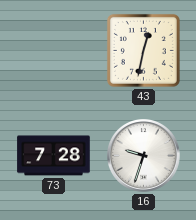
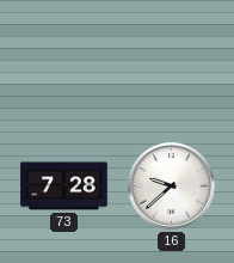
43: 12:32 -> none
16: 9:33 -> 9:38
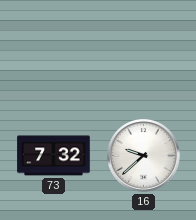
73: 7:28 -> 7:32
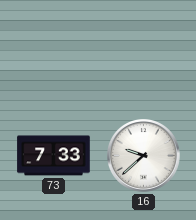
73: 7:32 -> 7:33
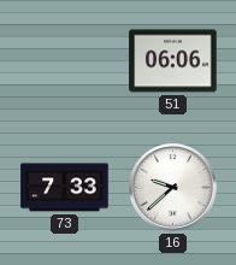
51: none -> 06:06
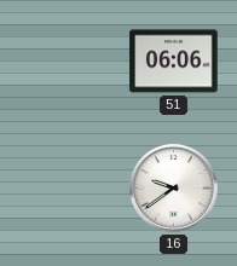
73: 7:33 -> none
16: 9:38 -> 9:39
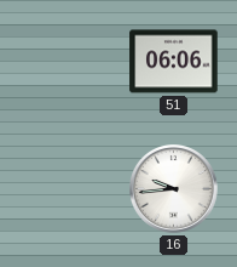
16: 9:39 -> 9:44
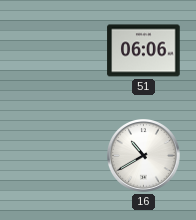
16: 9:44 -> 10:40
